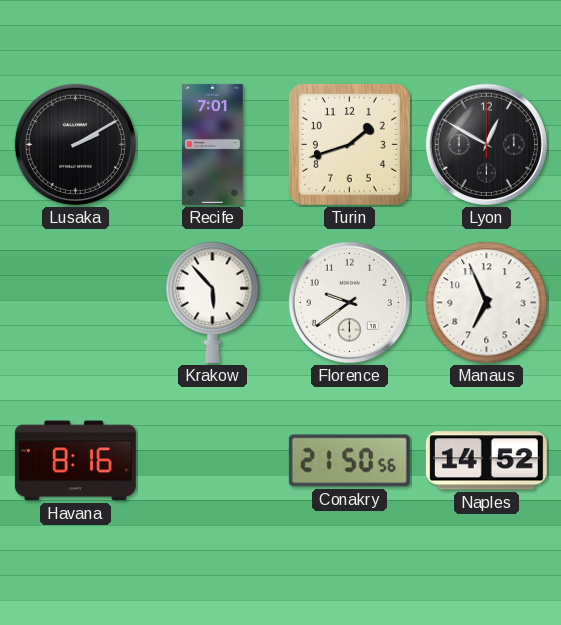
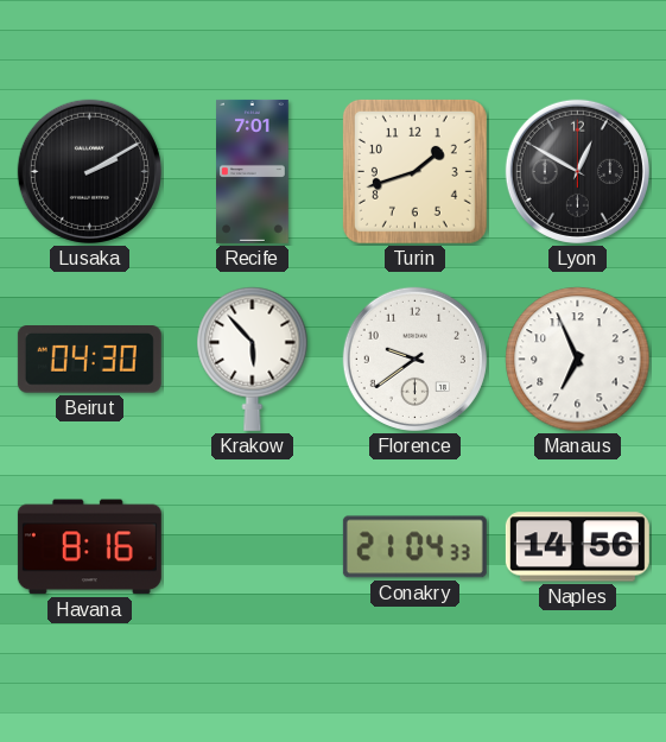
Beirut: none -> 04:30
Conakry: 21:50 -> 21:04
Naples: 14:52 -> 14:56
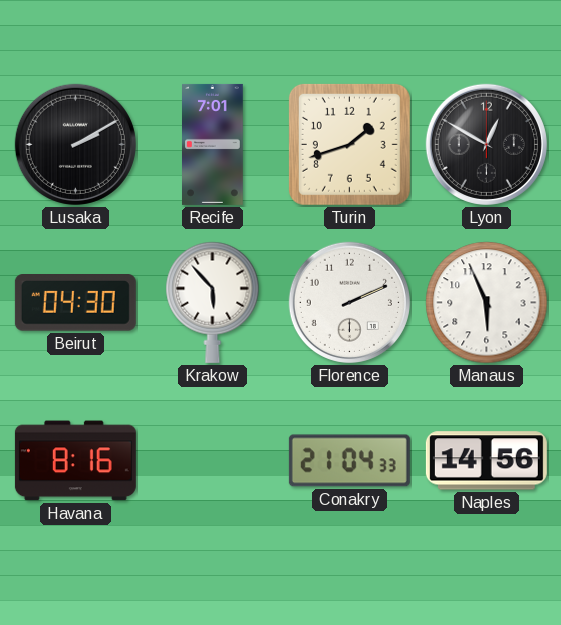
Florence: 9:39 -> 2:11
Manaus: 6:56 -> 5:56
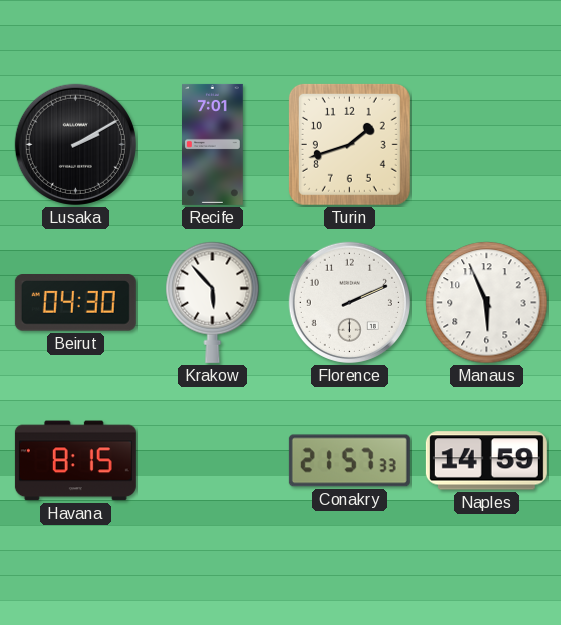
Lyon: 12:50 -> none
Havana: 8:16 -> 8:15
Conakry: 21:04 -> 21:57
Naples: 14:56 -> 14:59
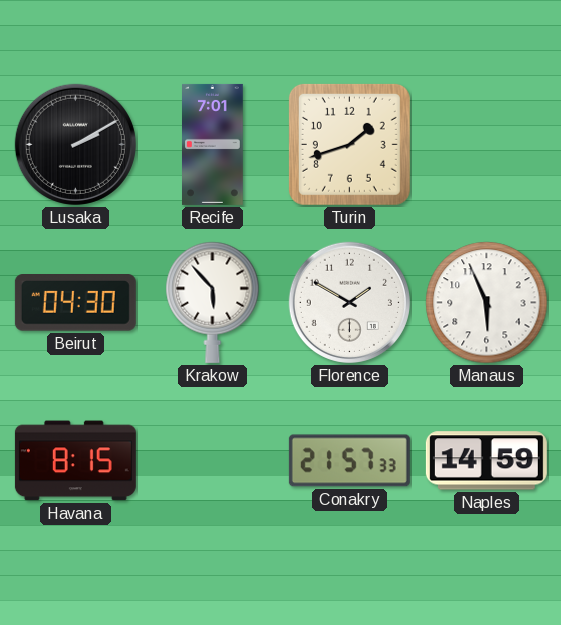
Florence: 2:11 -> 1:50
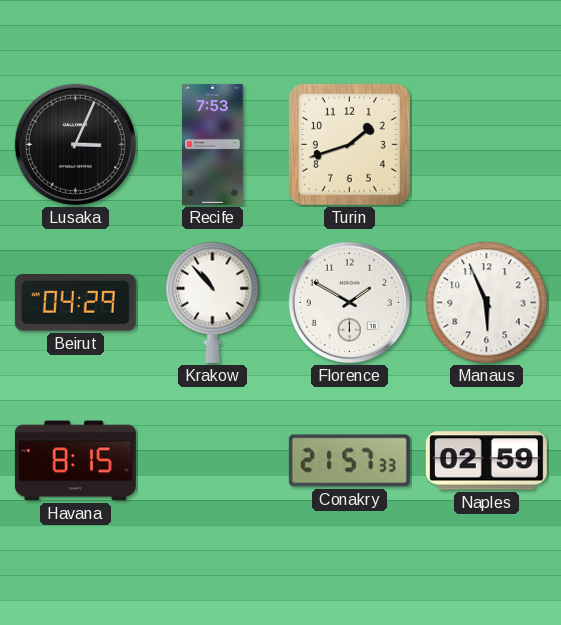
Lusaka: 2:10 -> 3:04
Recife: 7:01 -> 7:53
Beirut: 04:30 -> 04:29
Krakow: 5:53 -> 10:53
Naples: 14:59 -> 02:59
